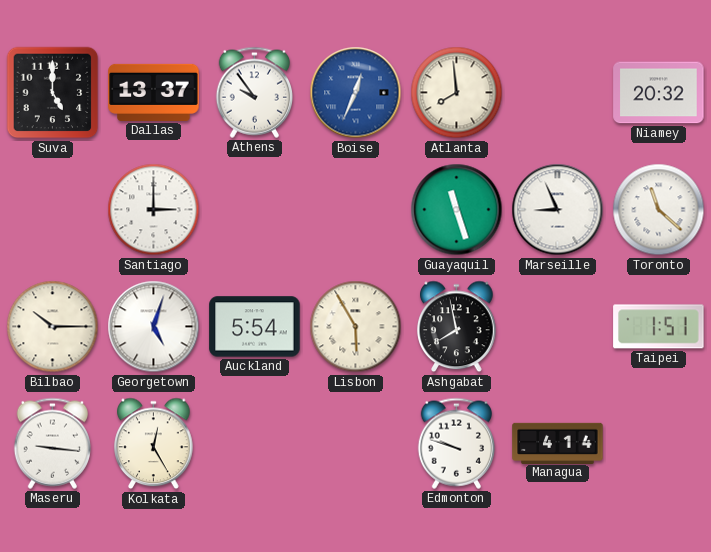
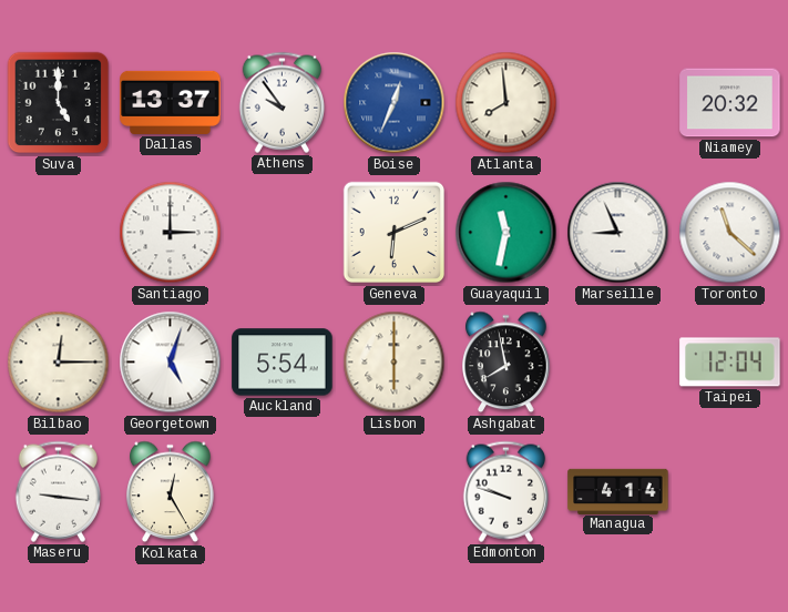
Geneva: none -> 6:11
Guayaquil: 11:27 -> 11:32
Bilbao: 10:15 -> 12:15
Lisbon: 5:55 -> 6:00
Taipei: 1:51 -> 12:04
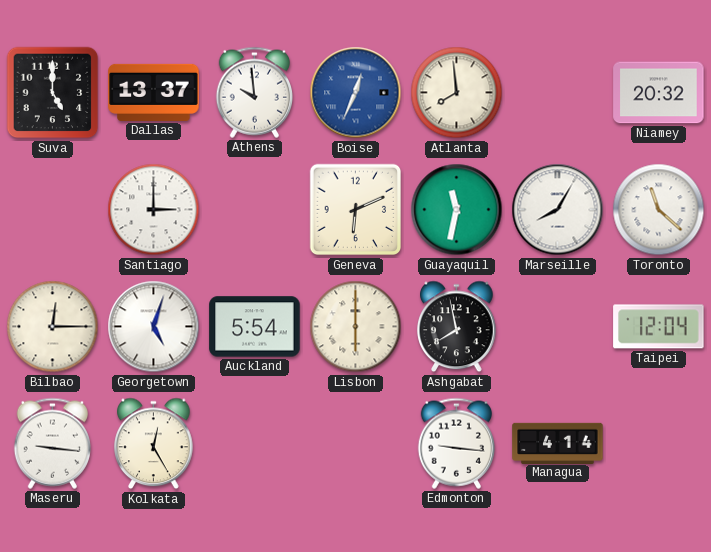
Athens: 9:54 -> 9:59
Marseille: 8:56 -> 8:05
Edmonton: 9:48 -> 9:16
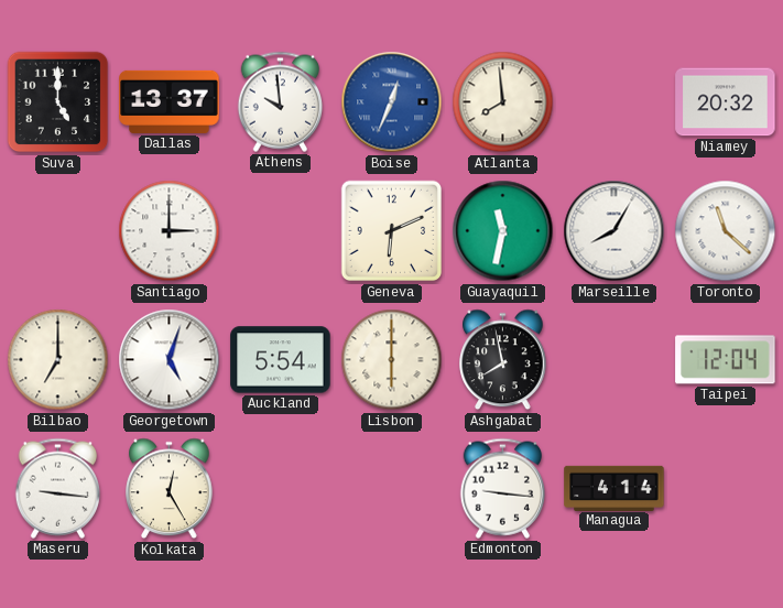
Bilbao: 12:15 -> 7:00
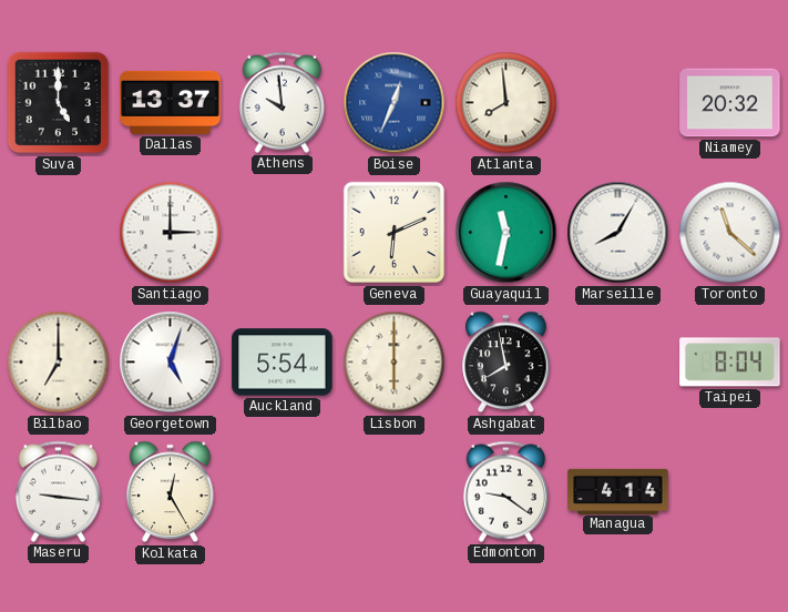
Taipei: 12:04 -> 8:04
Edmonton: 9:16 -> 9:21
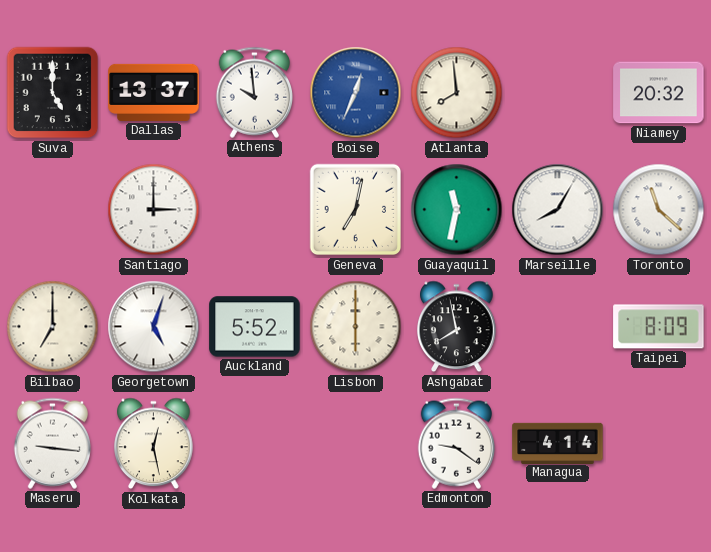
Geneva: 6:11 -> 7:02
Auckland: 5:54 -> 5:52
Taipei: 8:04 -> 8:09
Kolkata: 12:25 -> 12:28
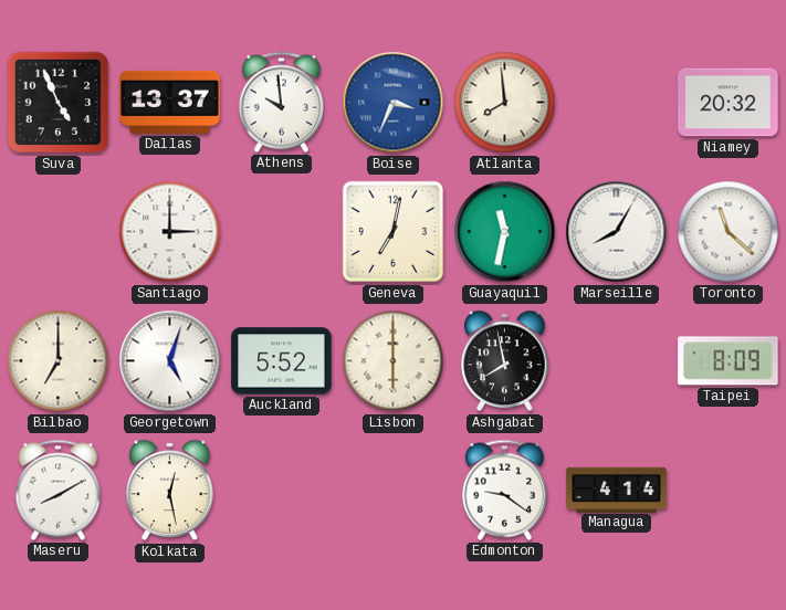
Suva: 5:00 -> 4:56
Boise: 12:34 -> 3:34
Maseru: 9:16 -> 8:10
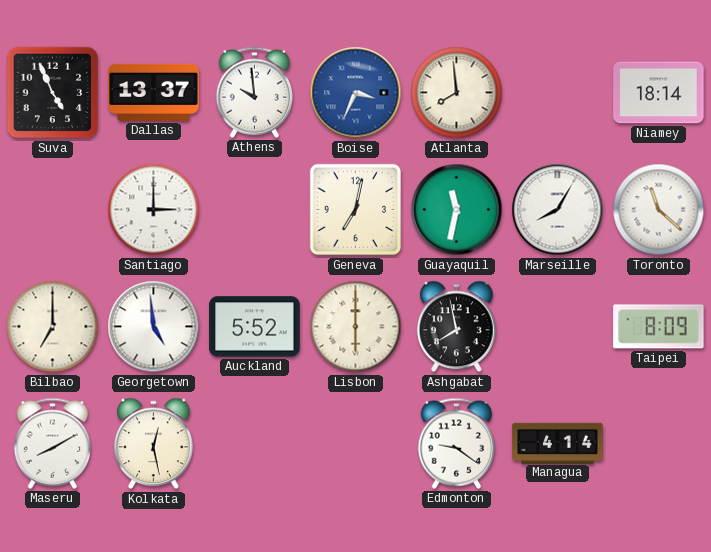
Niamey: 20:32 -> 18:14
Georgetown: 5:03 -> 4:59
